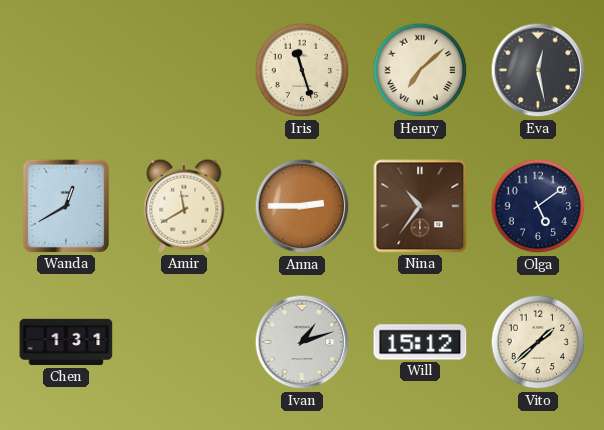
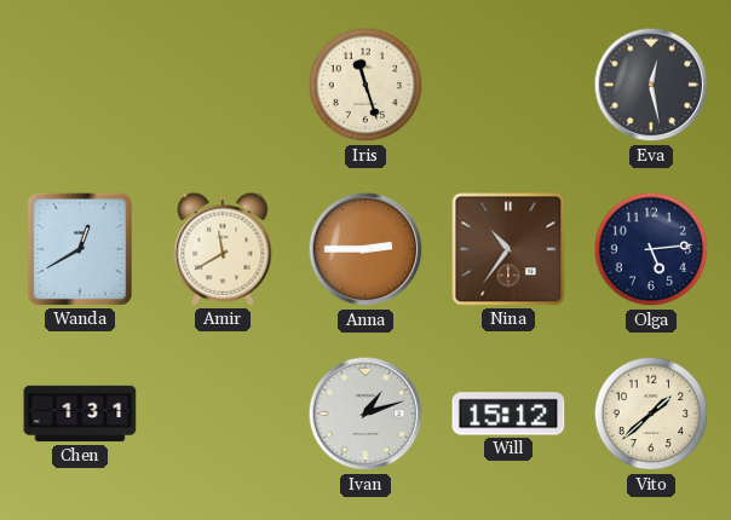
Henry: 7:08 -> none
Olga: 5:09 -> 5:14
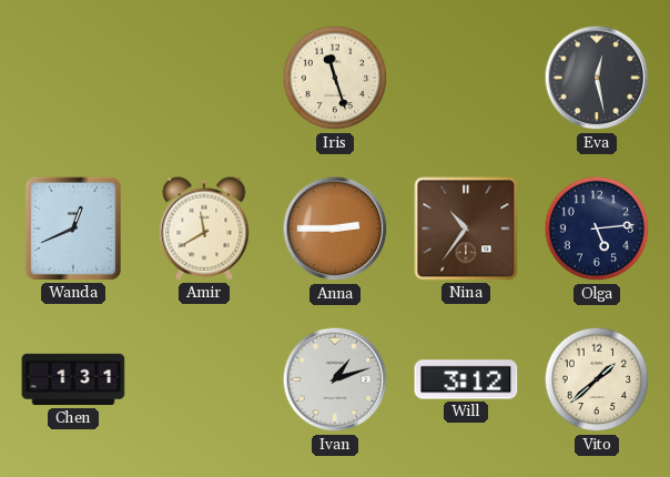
Wanda: 12:40 -> 12:41
Will: 15:12 -> 3:12
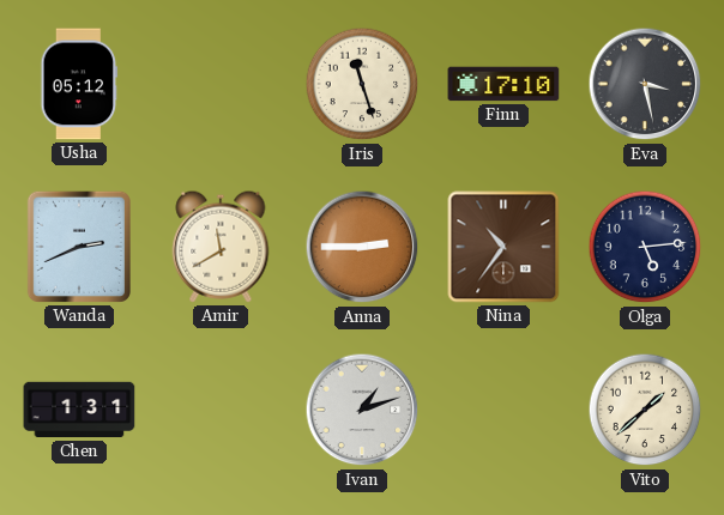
Usha: none -> 05:12
Finn: none -> 17:10
Eva: 12:28 -> 3:28
Wanda: 12:41 -> 2:41
Will: 3:12 -> none
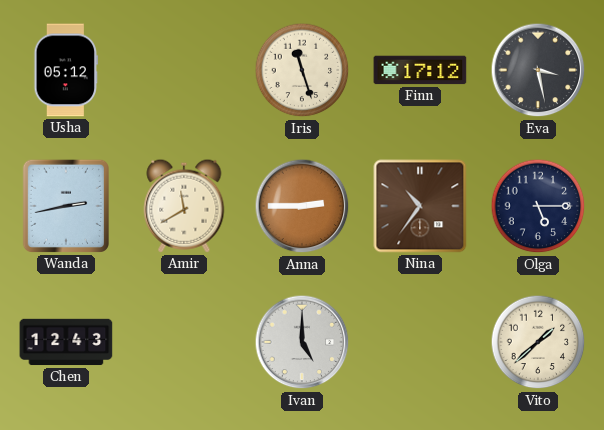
Finn: 17:10 -> 17:12
Wanda: 2:41 -> 2:43
Olga: 5:14 -> 5:15
Chen: 1:31 -> 12:43
Ivan: 1:12 -> 5:00
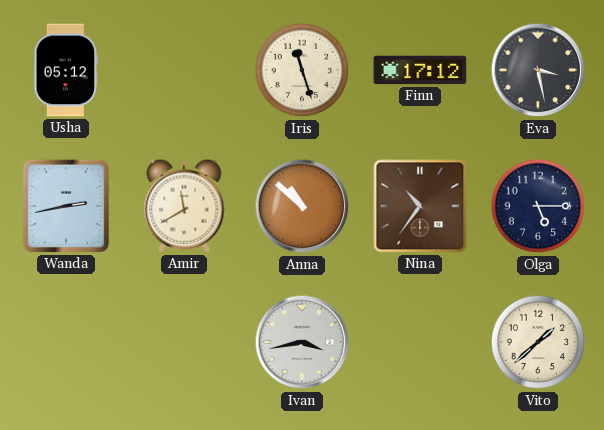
Anna: 2:45 -> 10:52
Chen: 12:43 -> none
Ivan: 5:00 -> 3:43
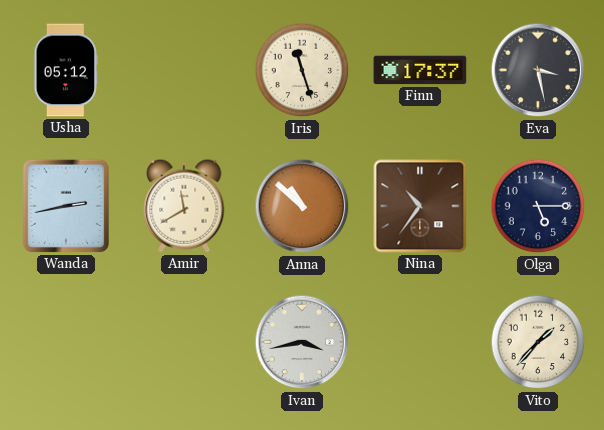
Finn: 17:12 -> 17:37
Vito: 1:38 -> 1:37
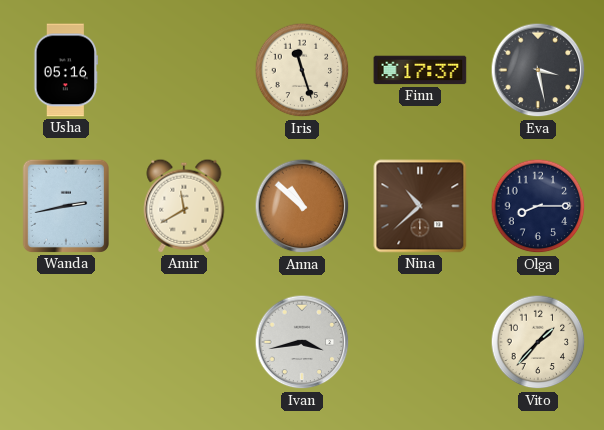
Usha: 05:12 -> 05:16
Nina: 10:36 -> 10:38
Olga: 5:15 -> 8:15
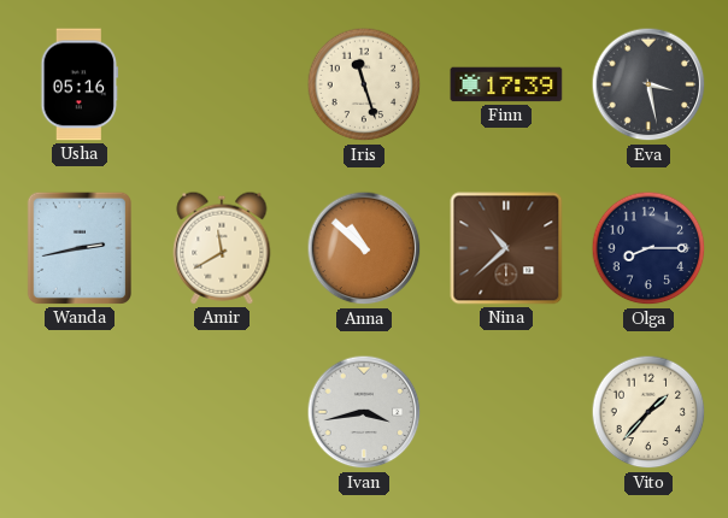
Finn: 17:37 -> 17:39
